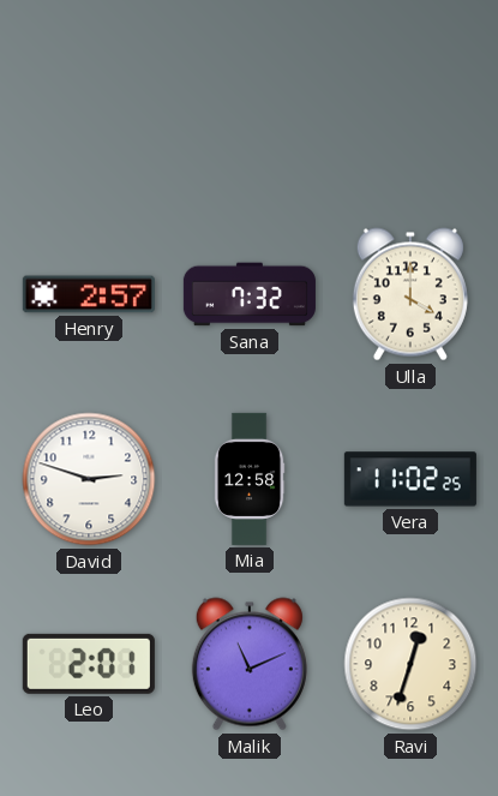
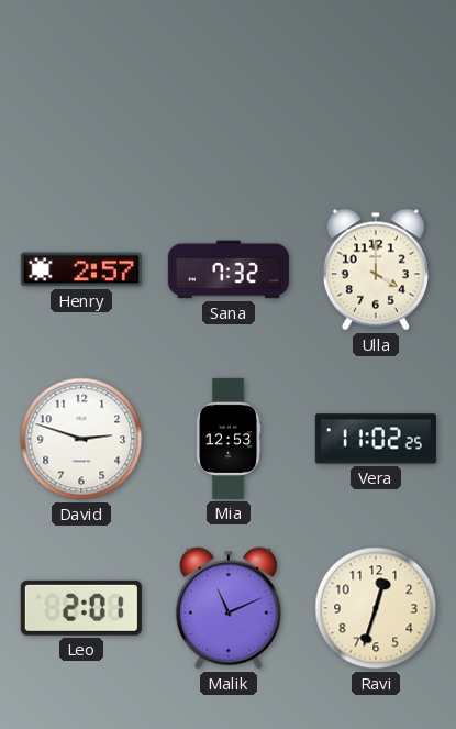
Mia: 12:58 -> 12:53
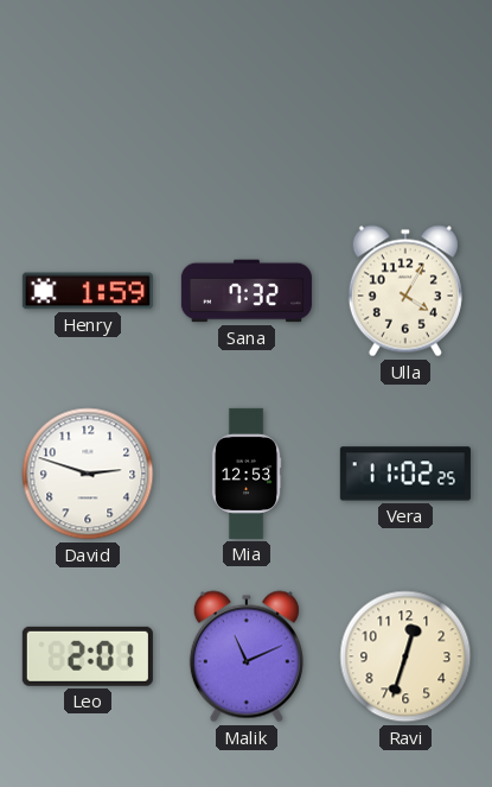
Henry: 2:57 -> 1:59
Ulla: 4:00 -> 4:05
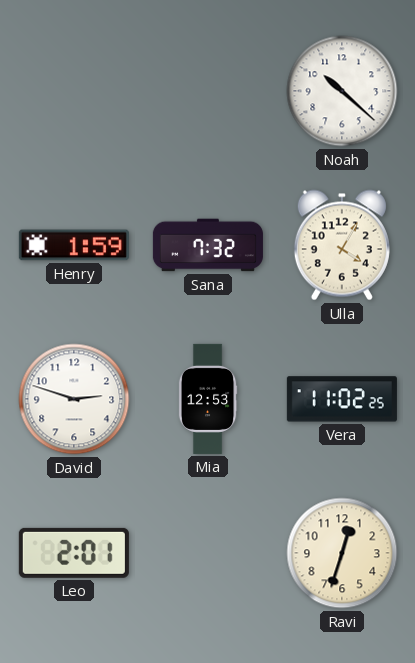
Noah: none -> 10:22
Malik: 11:11 -> none
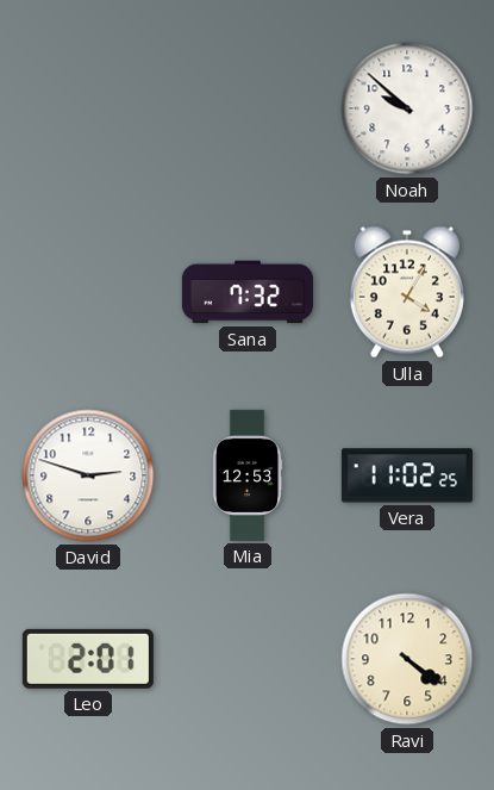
Noah: 10:22 -> 9:52
Henry: 1:59 -> none
Ravi: 12:33 -> 4:21
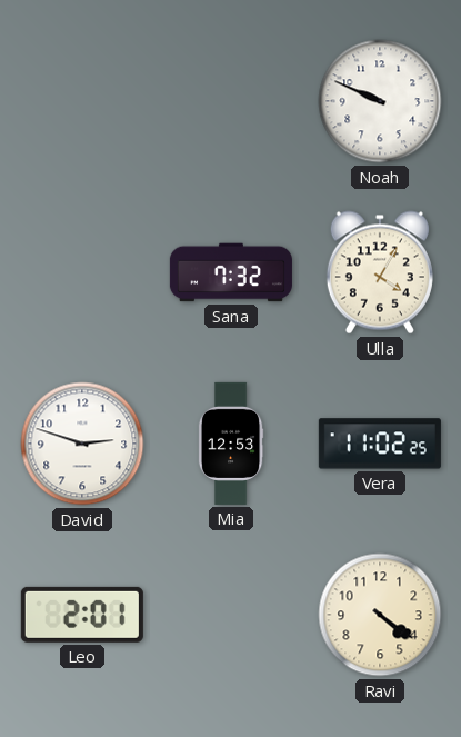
Noah: 9:52 -> 9:49
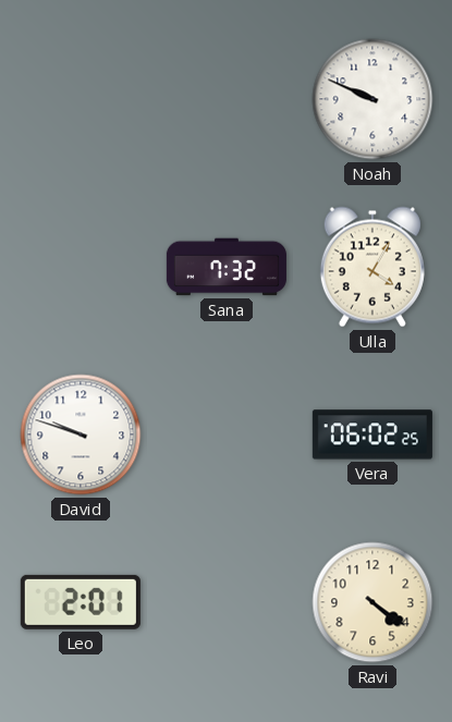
David: 2:48 -> 9:48
Mia: 12:53 -> none
Vera: 11:02 -> 06:02
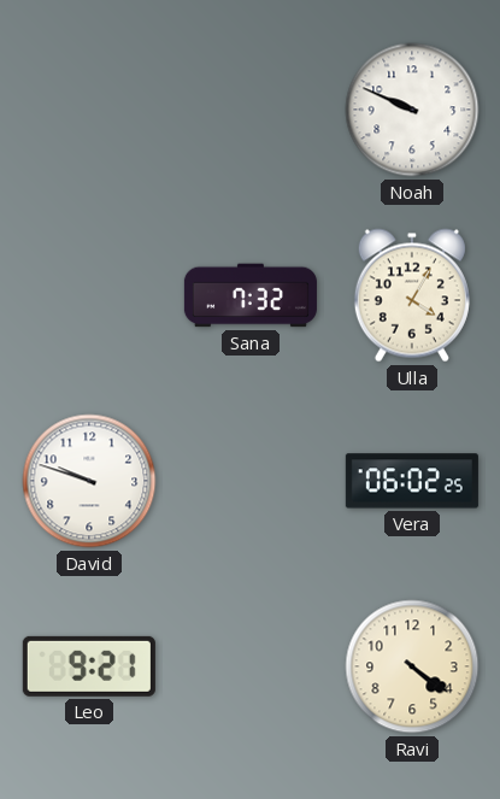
Leo: 2:01 -> 9:21
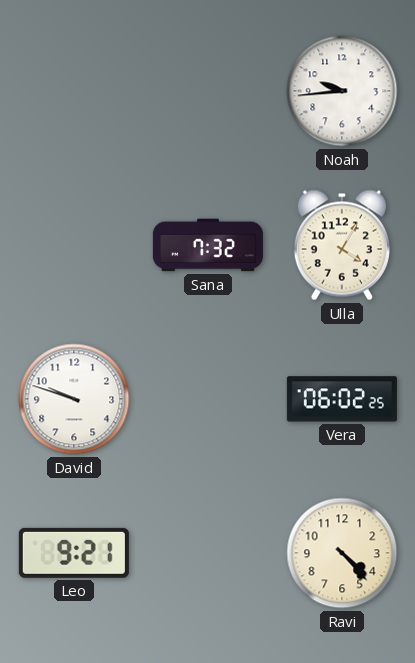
Noah: 9:49 -> 9:44
Ravi: 4:21 -> 4:23
